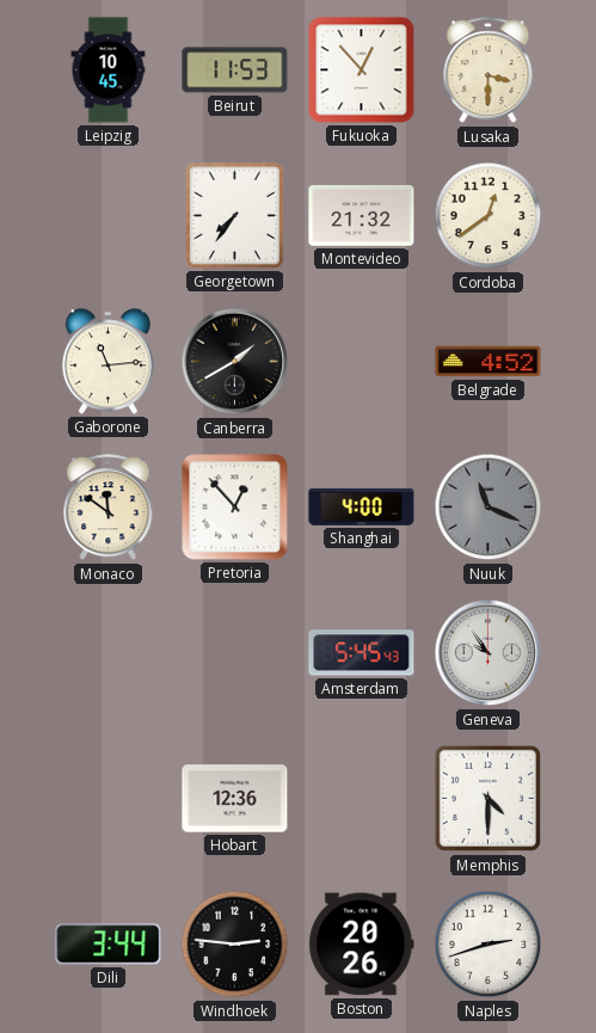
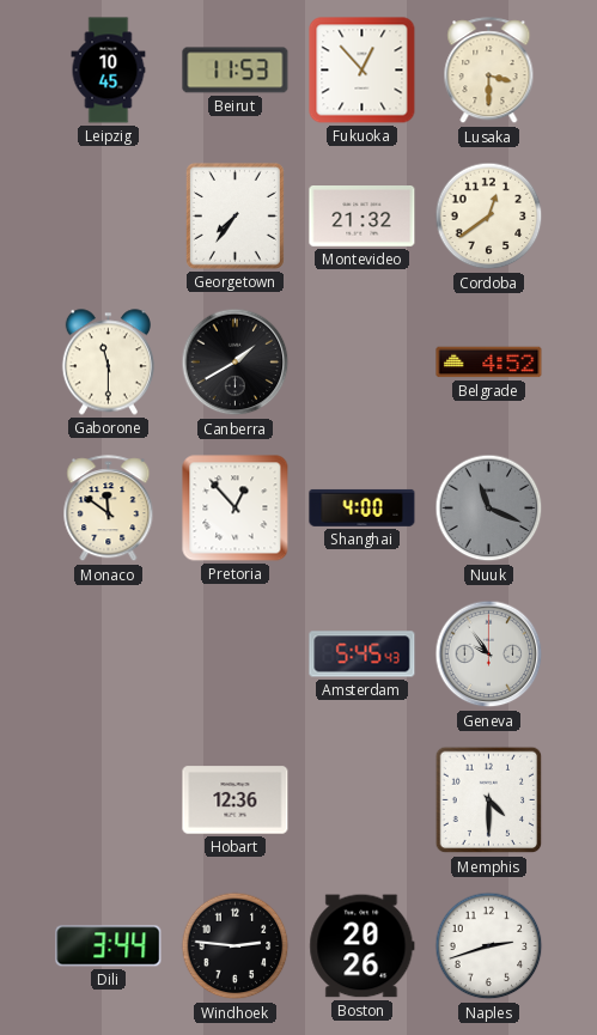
Gaborone: 11:14 -> 11:30
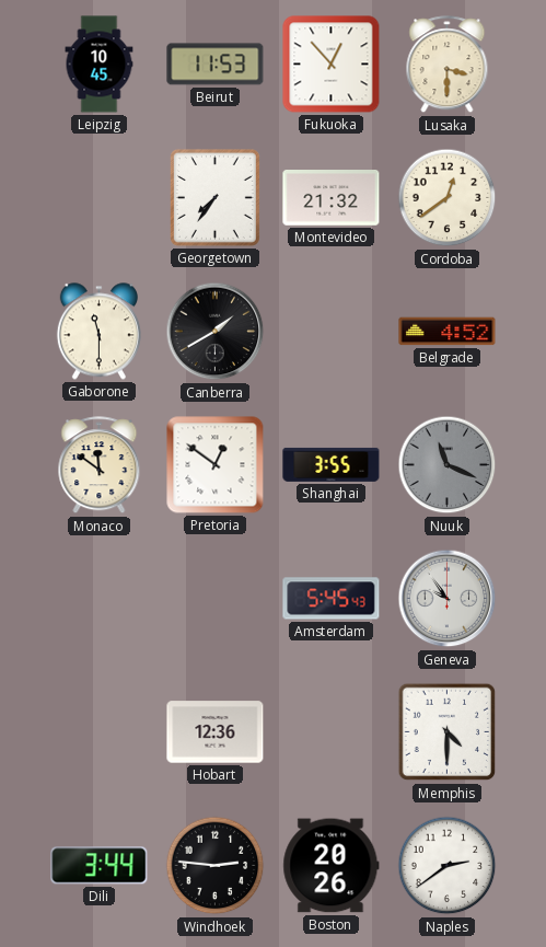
Pretoria: 12:53 -> 12:51
Shanghai: 4:00 -> 3:55
Naples: 2:42 -> 2:39
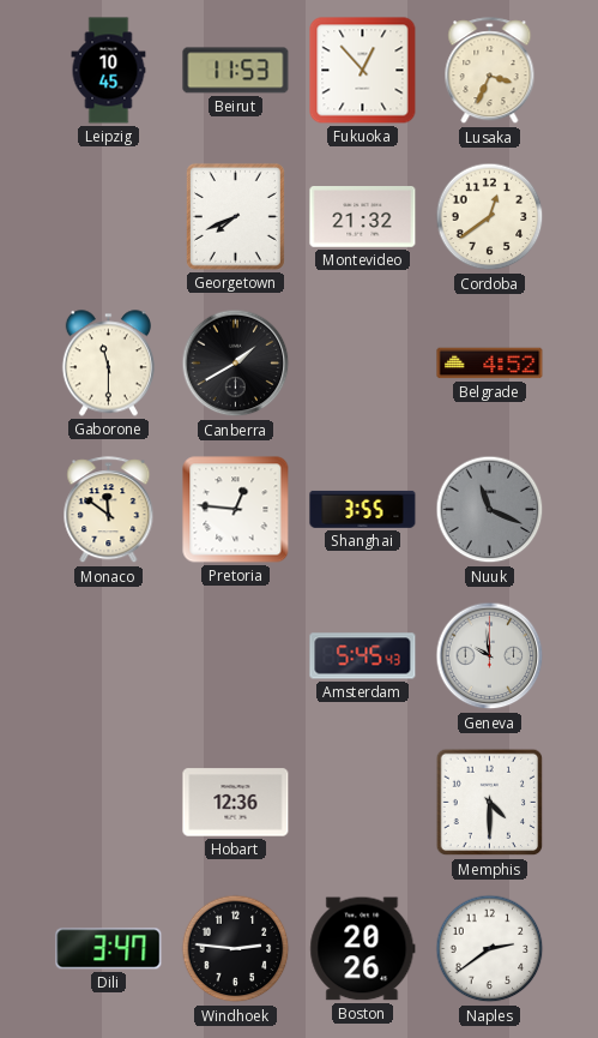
Lusaka: 3:30 -> 3:34
Georgetown: 7:36 -> 7:41
Pretoria: 12:51 -> 12:46
Geneva: 9:54 -> 9:59
Dili: 3:44 -> 3:47
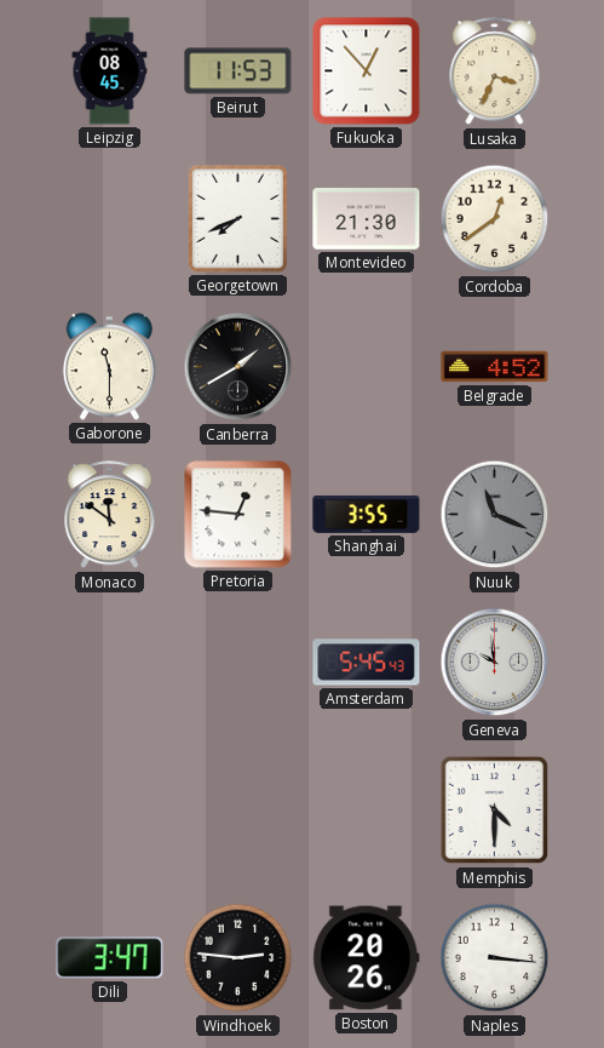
Leipzig: 10:45 -> 08:45
Montevideo: 21:32 -> 21:30
Hobart: 12:36 -> none
Naples: 2:39 -> 3:16
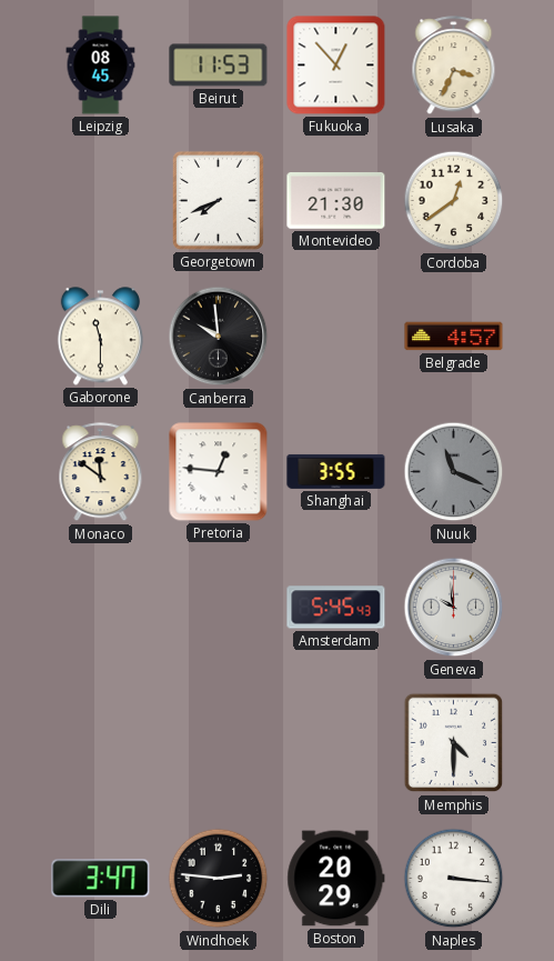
Canberra: 1:40 -> 9:59
Belgrade: 4:52 -> 4:57
Boston: 20:26 -> 20:29
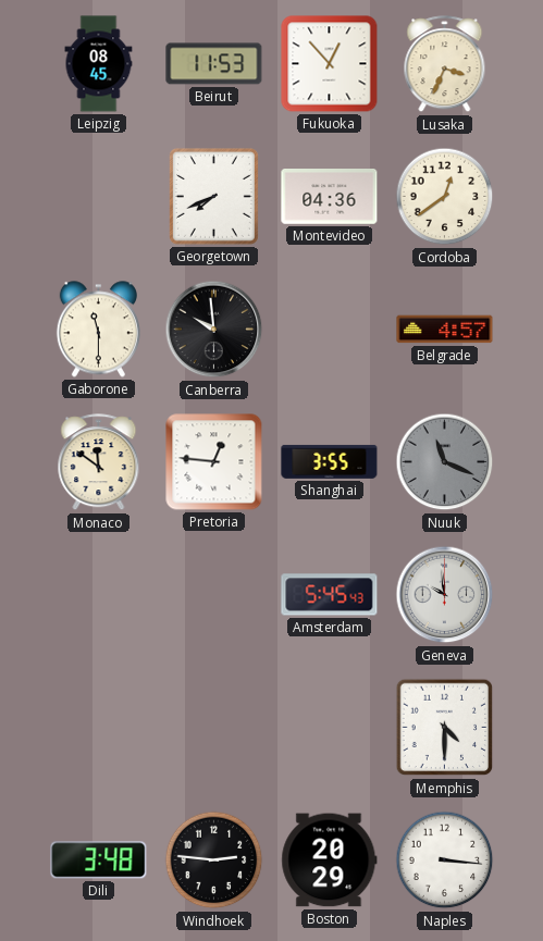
Montevideo: 21:30 -> 04:36
Dili: 3:47 -> 3:48
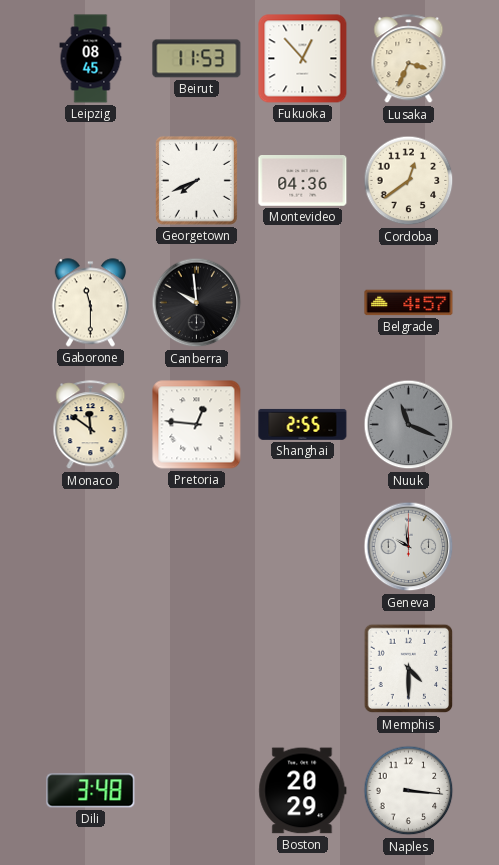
Shanghai: 3:55 -> 2:55
Amsterdam: 5:45 -> none
Windhoek: 2:46 -> none
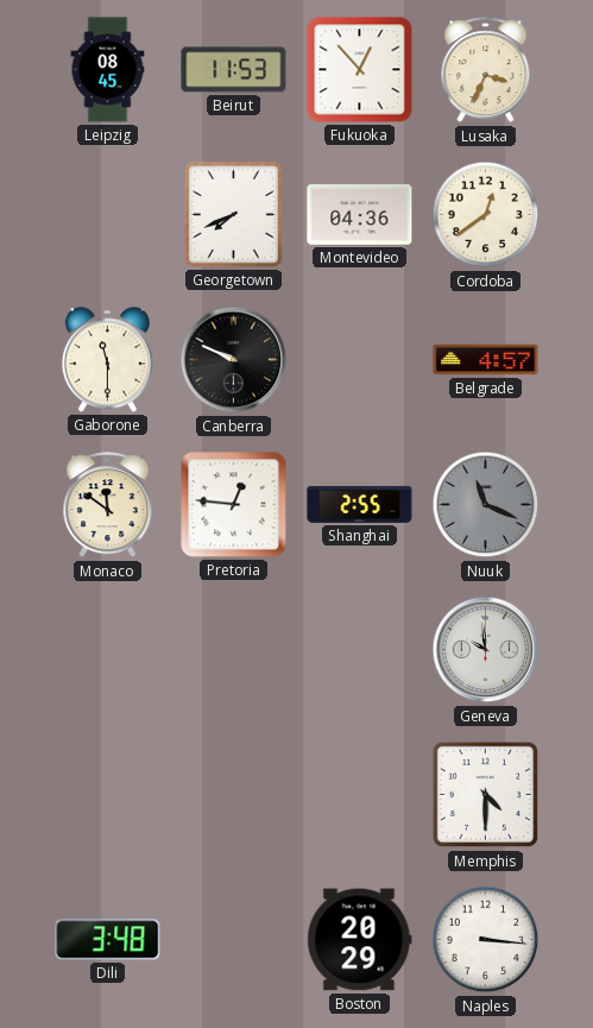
Canberra: 9:59 -> 9:49
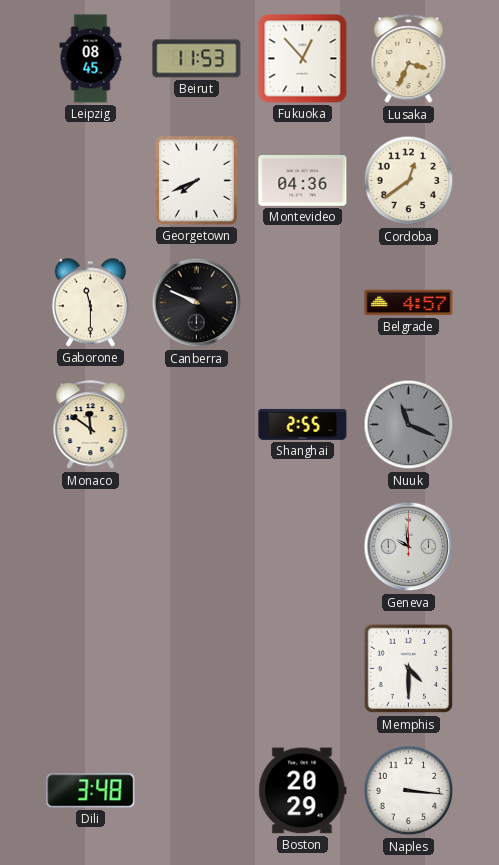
Pretoria: 12:46 -> none
